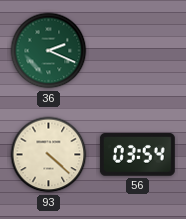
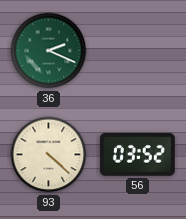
56: 03:54 -> 03:52
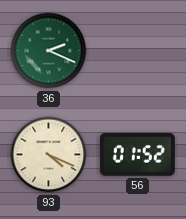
93: 4:22 -> 4:19
56: 03:52 -> 01:52
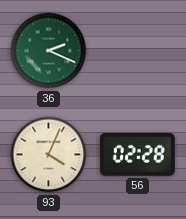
93: 4:19 -> 4:04
56: 01:52 -> 02:28
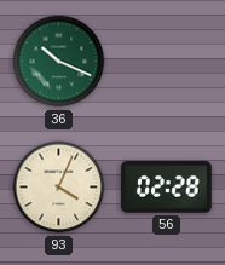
36: 2:19 -> 10:19
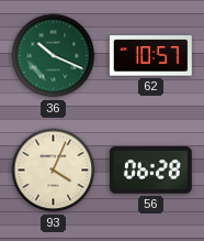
62: none -> 10:57
56: 02:28 -> 06:28
